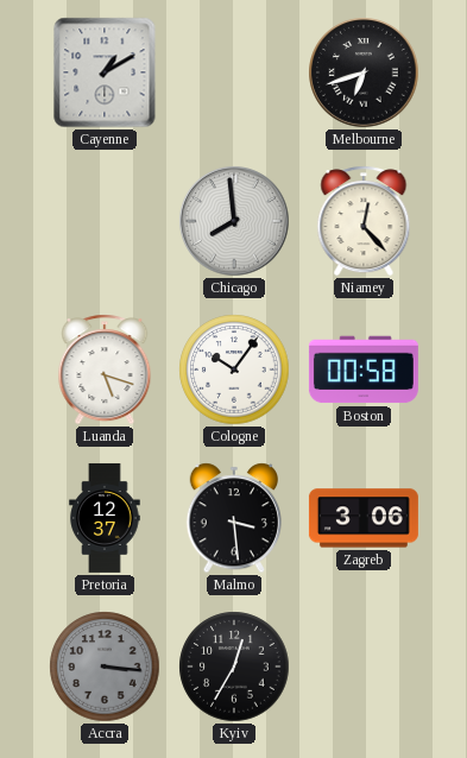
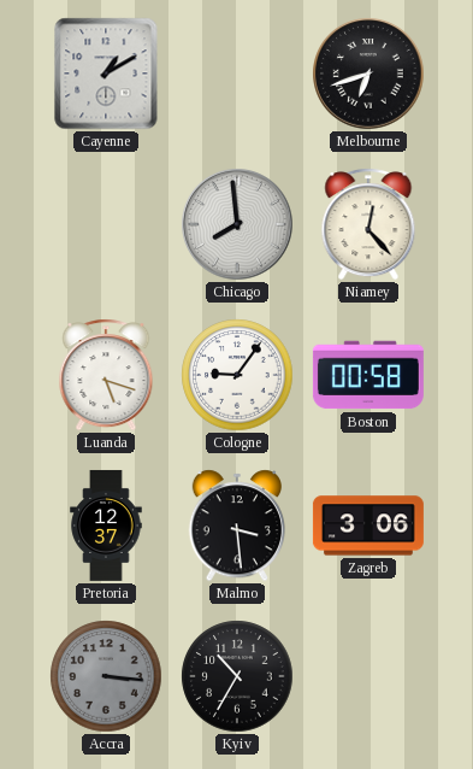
Cologne: 10:06 -> 9:06
Kyiv: 12:35 -> 10:35
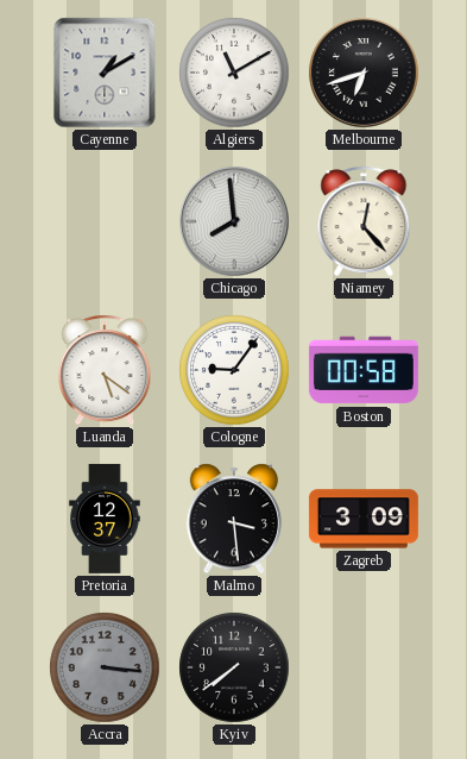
Algiers: none -> 11:10
Luanda: 5:18 -> 5:21
Zagreb: 3:06 -> 3:09
Kyiv: 10:35 -> 7:39
